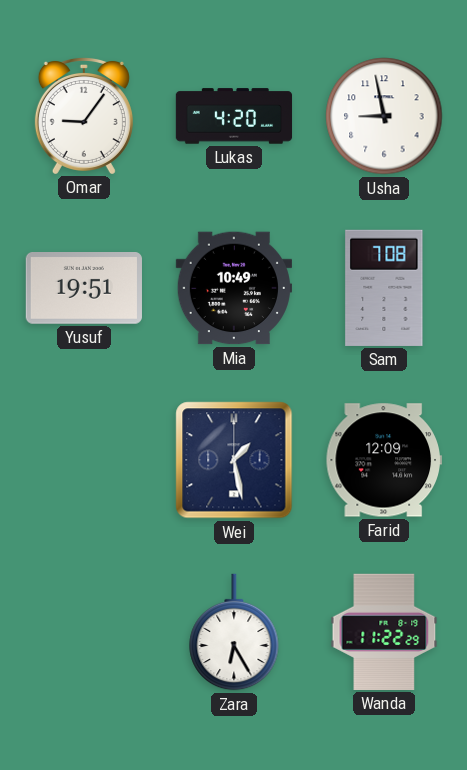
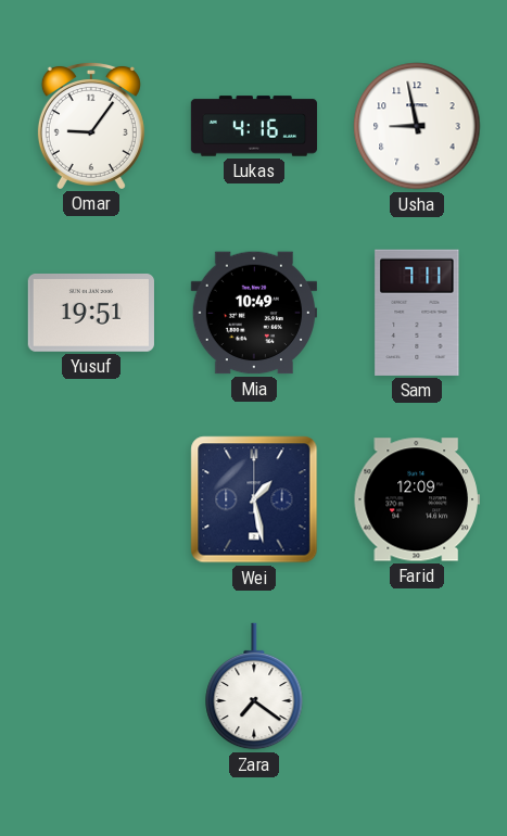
Lukas: 4:20 -> 4:16
Sam: 7:08 -> 7:11
Zara: 6:25 -> 7:21
Wanda: 11:22 -> none
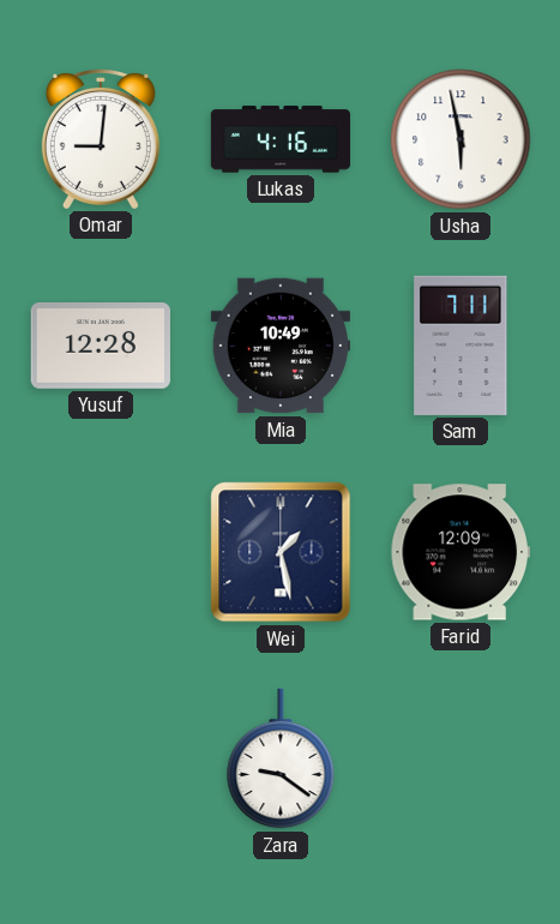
Omar: 9:06 -> 9:01
Usha: 8:58 -> 5:58
Yusuf: 19:51 -> 12:28
Zara: 7:21 -> 9:21
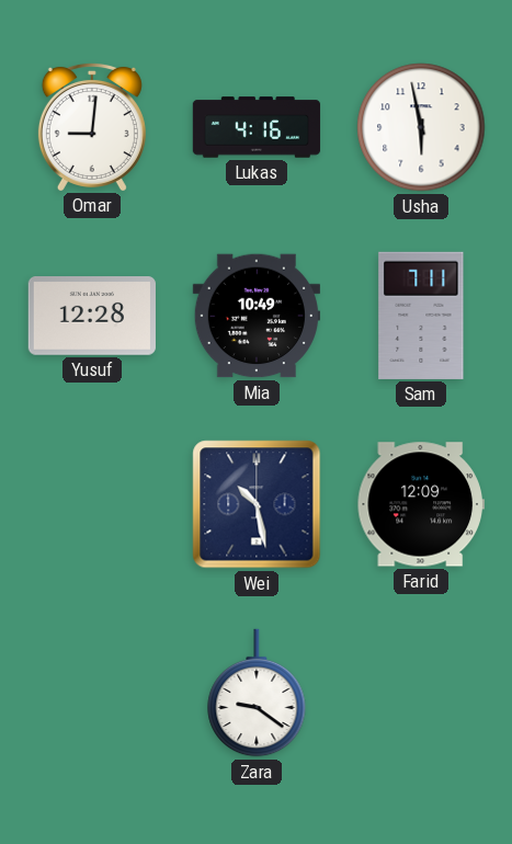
Wei: 1:28 -> 10:28
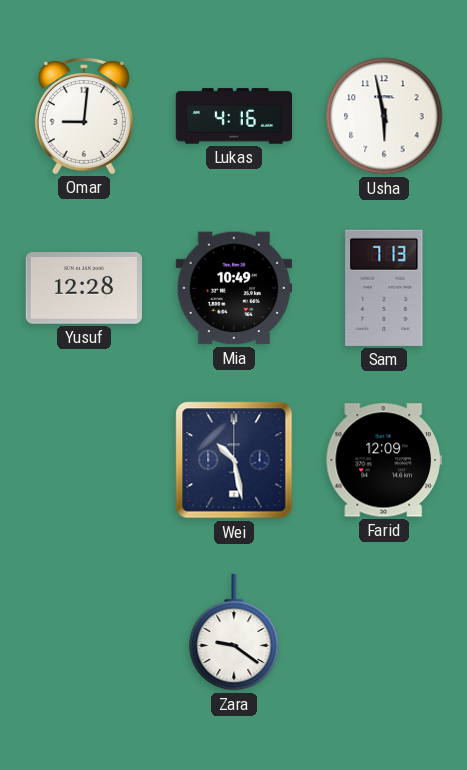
Sam: 7:11 -> 7:13
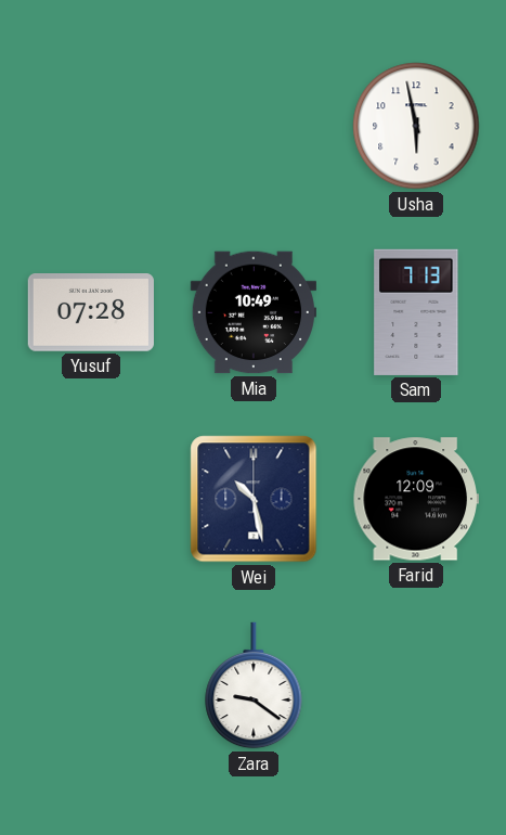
Omar: 9:01 -> none
Lukas: 4:16 -> none
Yusuf: 12:28 -> 07:28
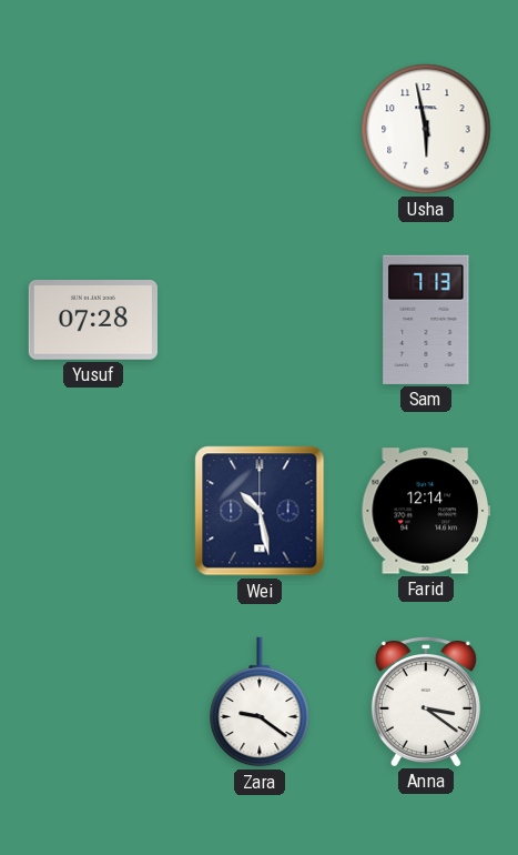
Mia: 10:49 -> none
Farid: 12:09 -> 12:14
Anna: none -> 3:21
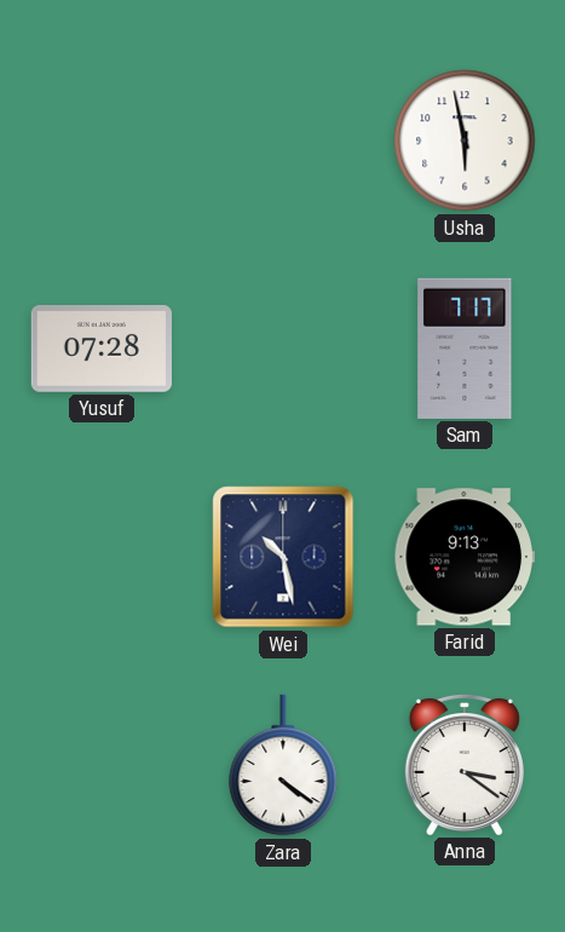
Sam: 7:13 -> 7:17
Farid: 12:14 -> 9:13
Zara: 9:21 -> 4:21
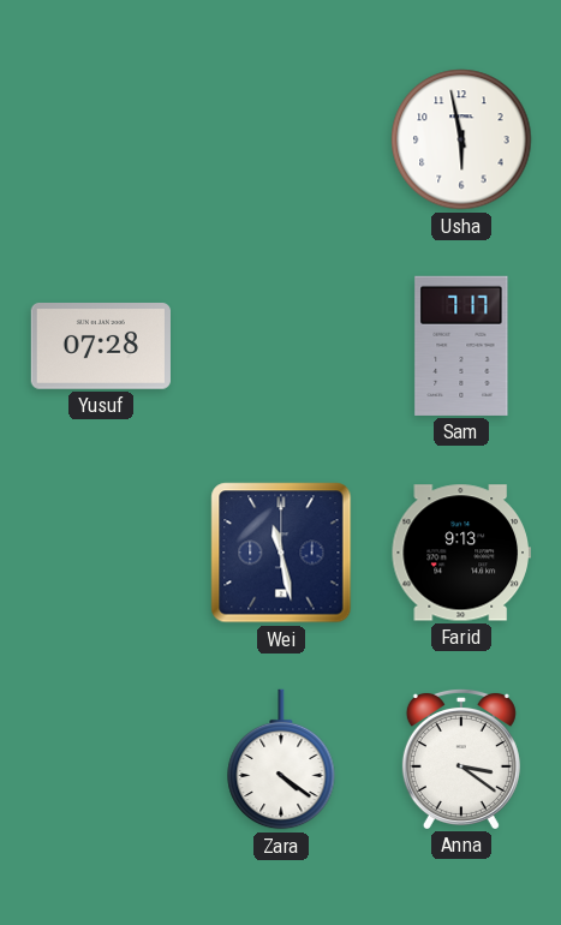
Wei: 10:28 -> 11:28
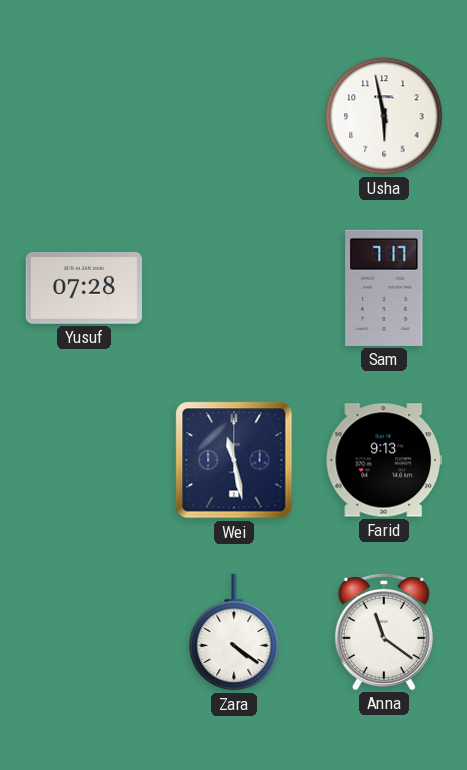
Anna: 3:21 -> 11:21
